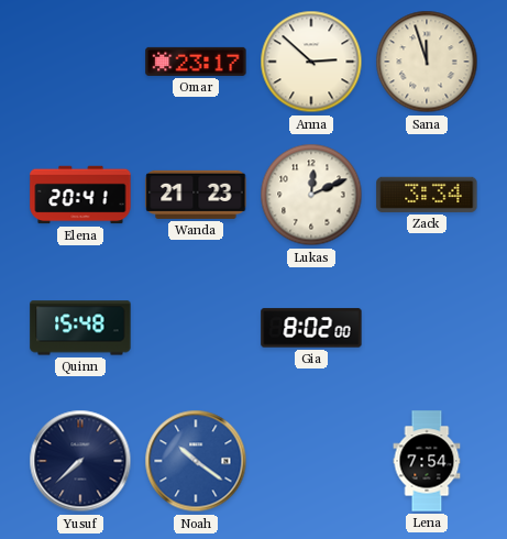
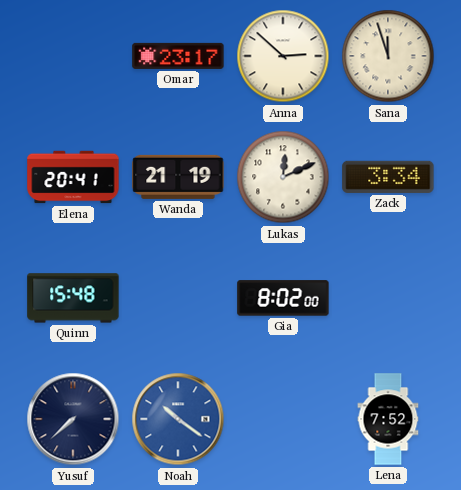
Wanda: 21:23 -> 21:19
Lena: 7:54 -> 7:52
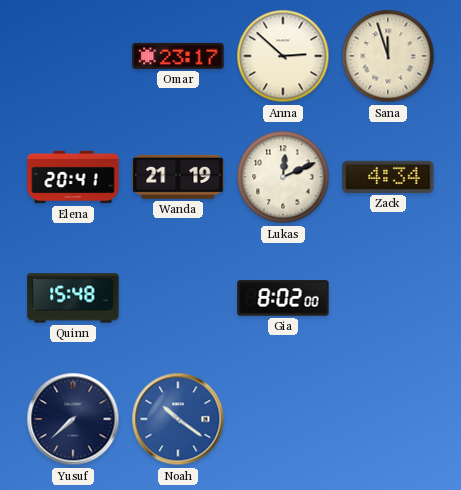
Zack: 3:34 -> 4:34
Lena: 7:52 -> none
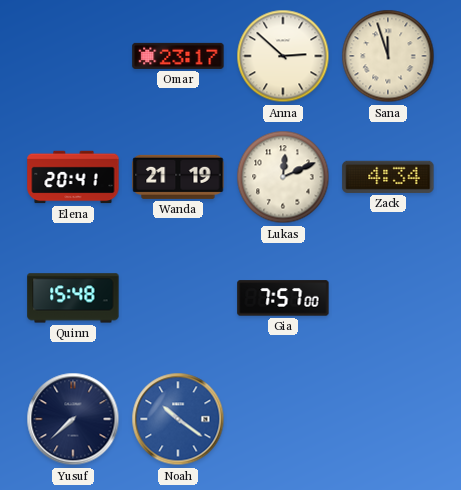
Gia: 8:02 -> 7:57
